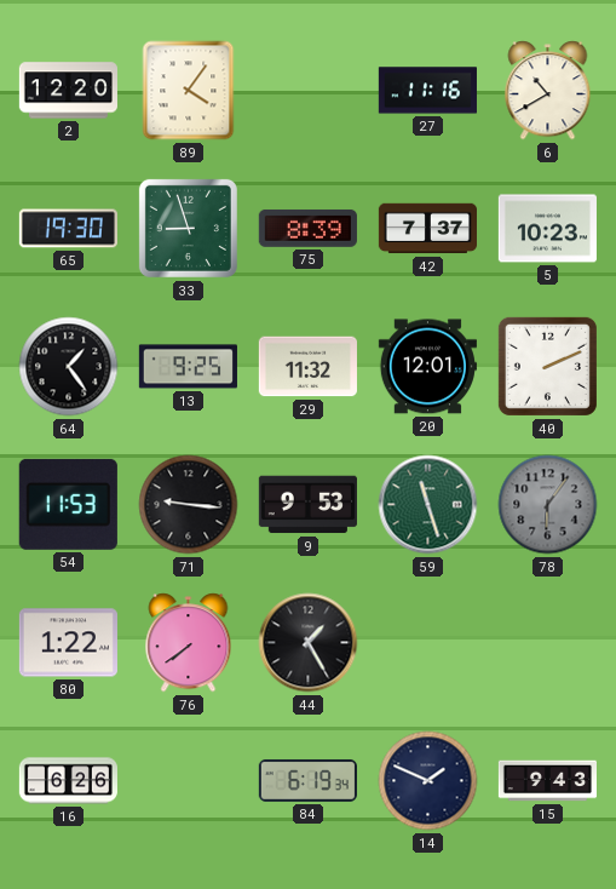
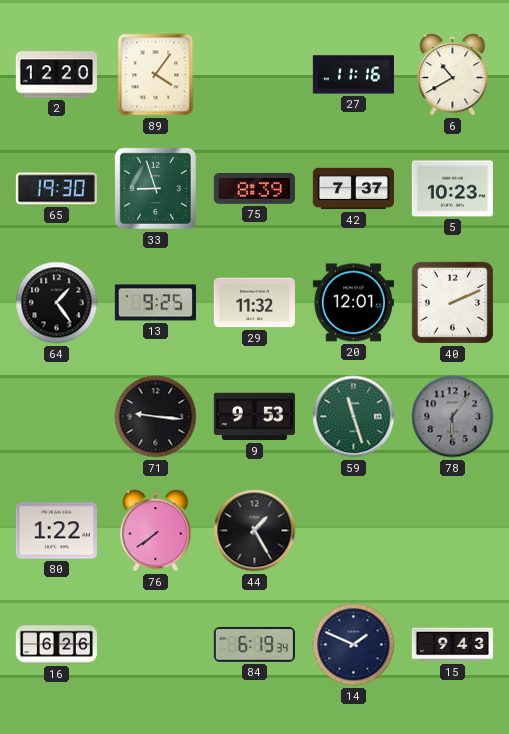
54: 11:53 -> none
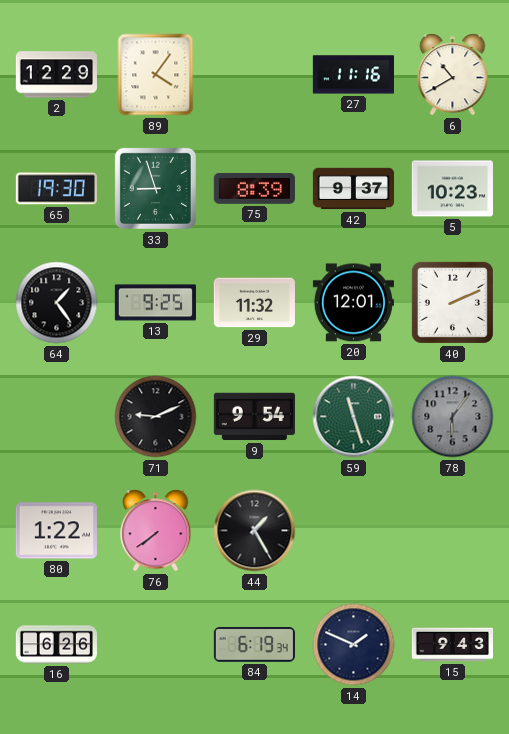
2: 12:20 -> 12:29
42: 7:37 -> 9:37
71: 9:16 -> 9:11
9: 9:53 -> 9:54
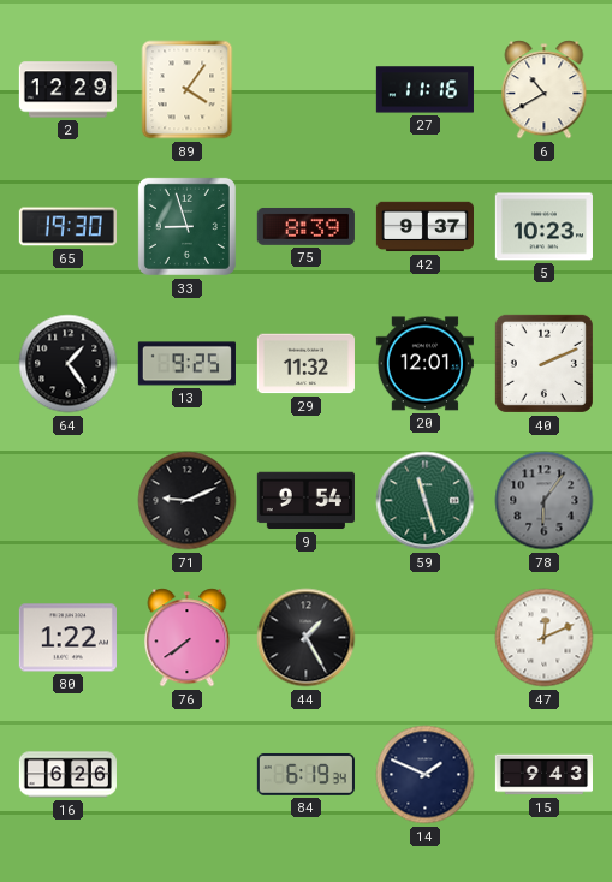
47: none -> 12:11
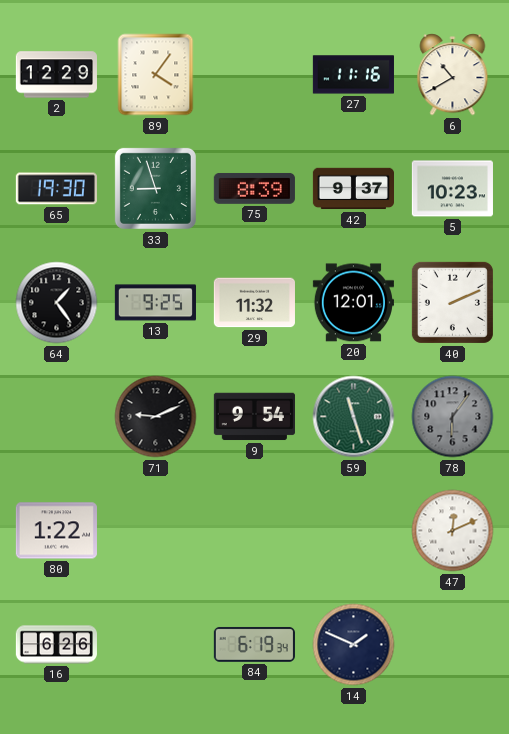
76: 7:39 -> none
44: 1:25 -> none
15: 9:43 -> none
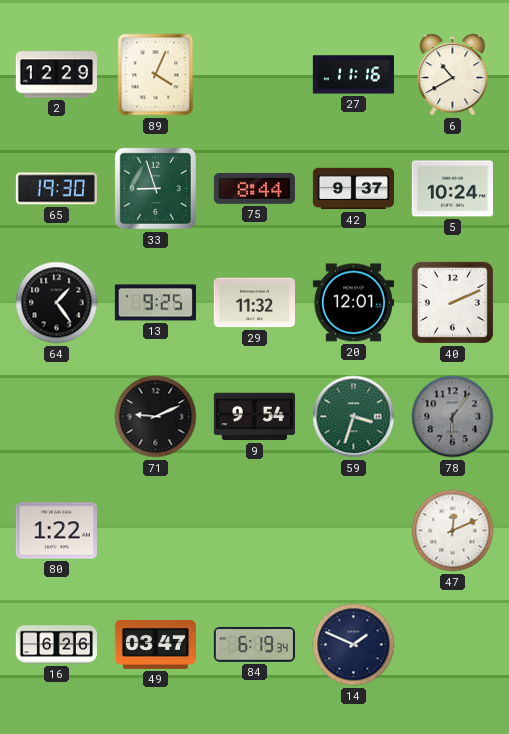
89: 4:06 -> 4:04
75: 8:39 -> 8:44
5: 10:23 -> 10:24
59: 11:27 -> 3:33
49: none -> 03:47
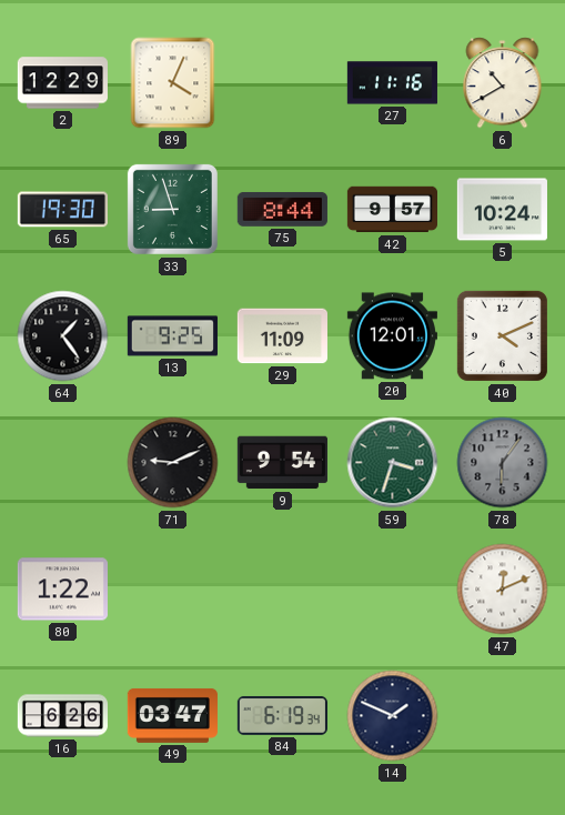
42: 9:37 -> 9:57
29: 11:32 -> 11:09
40: 2:11 -> 4:11
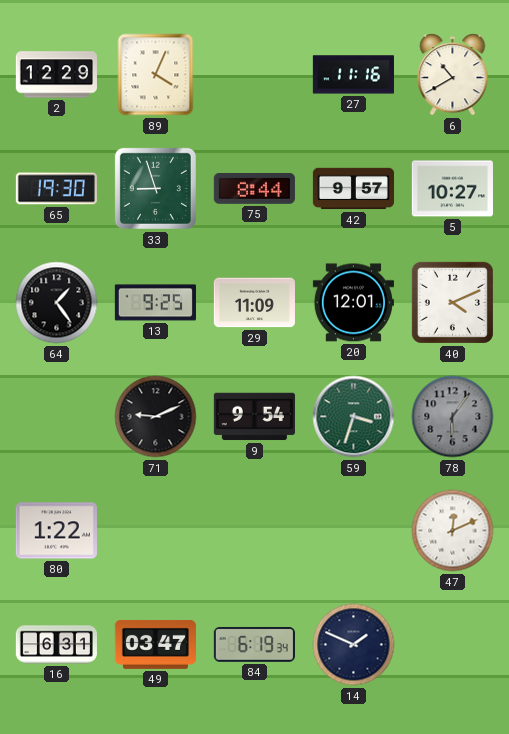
5: 10:24 -> 10:27
16: 6:26 -> 6:31
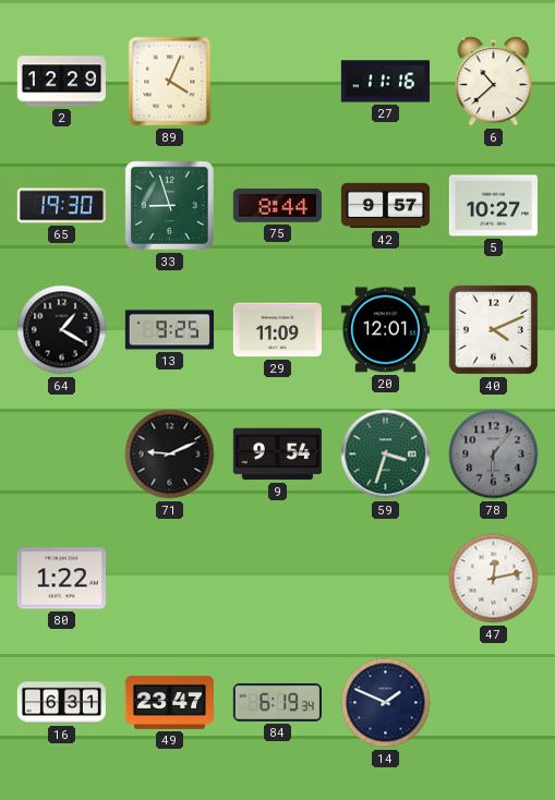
6: 10:40 -> 10:38
64: 1:24 -> 1:20
47: 12:11 -> 12:13
49: 03:47 -> 23:47
